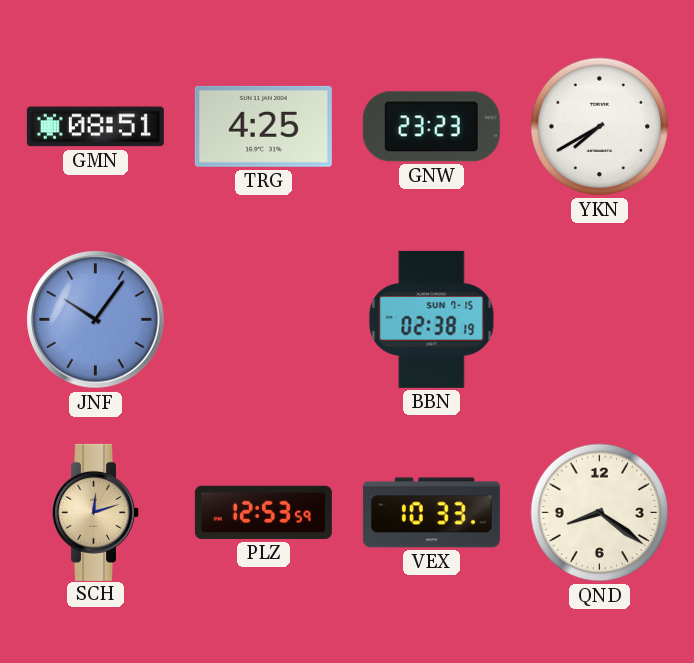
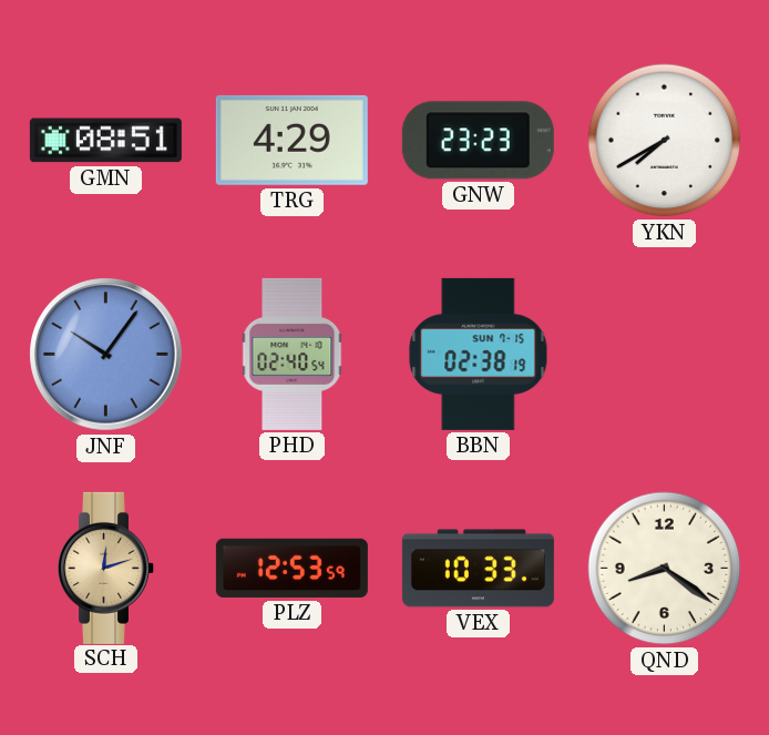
TRG: 4:25 -> 4:29
PHD: none -> 02:40
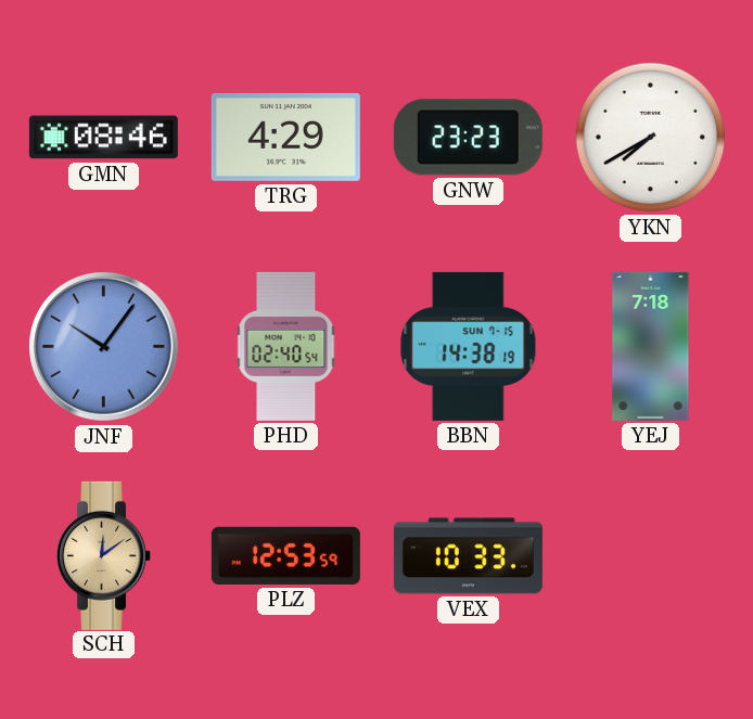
GMN: 08:51 -> 08:46
BBN: 02:38 -> 14:38
YEJ: none -> 7:18
SCH: 12:12 -> 12:09
QND: 8:21 -> none
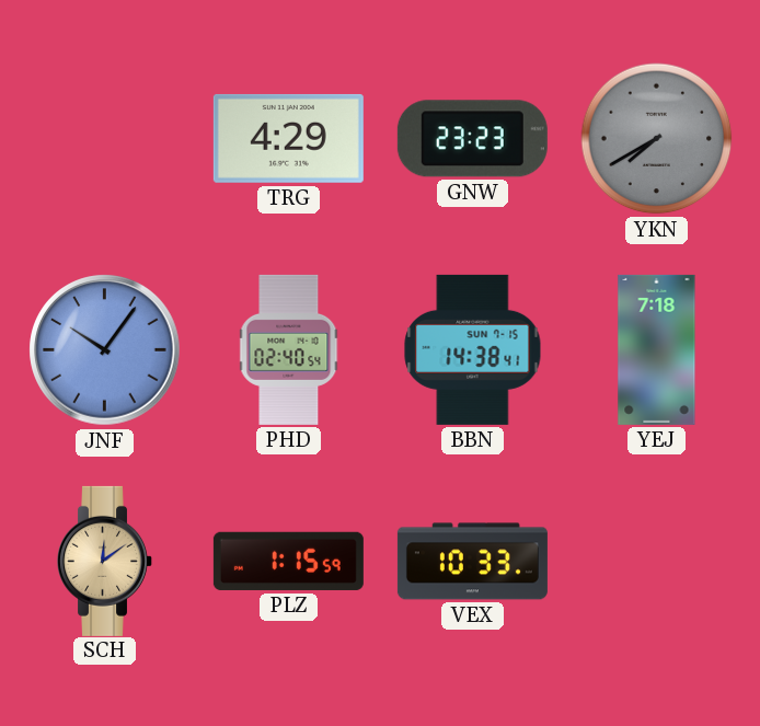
GMN: 08:46 -> none
YKN dial: white -> grey
BBN: 14:38:19 -> 14:38:41
PLZ: 12:53 -> 1:15
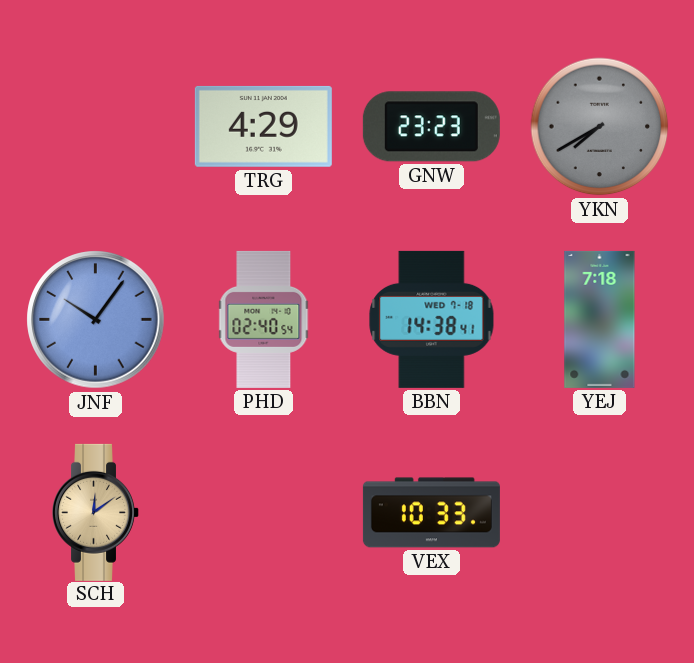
BBN date: SUN 7-15 -> WED 7-18
PLZ: 1:15 -> none
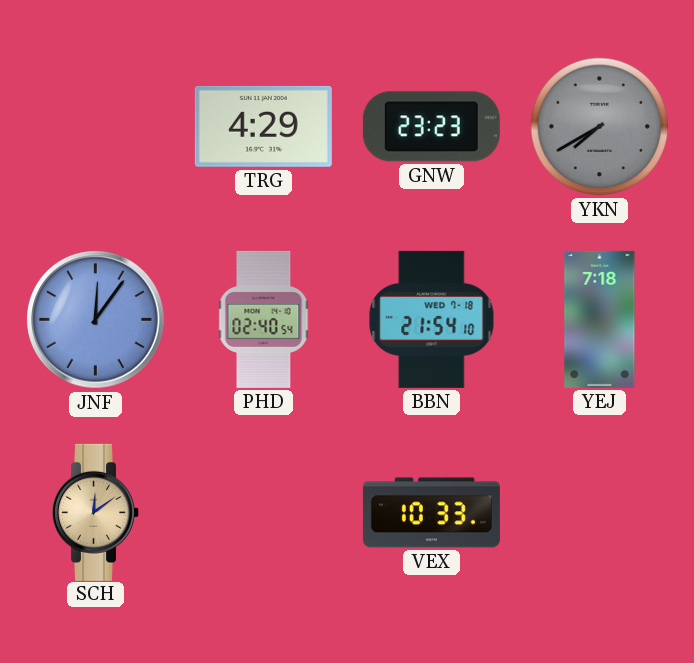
JNF: 10:06 -> 12:06
BBN: 14:38 -> 21:54
